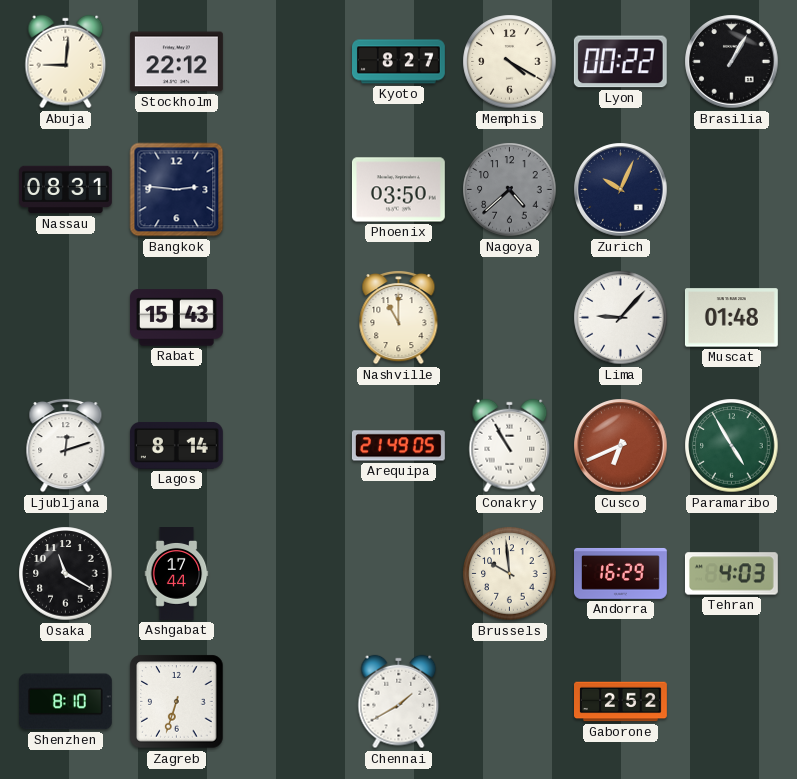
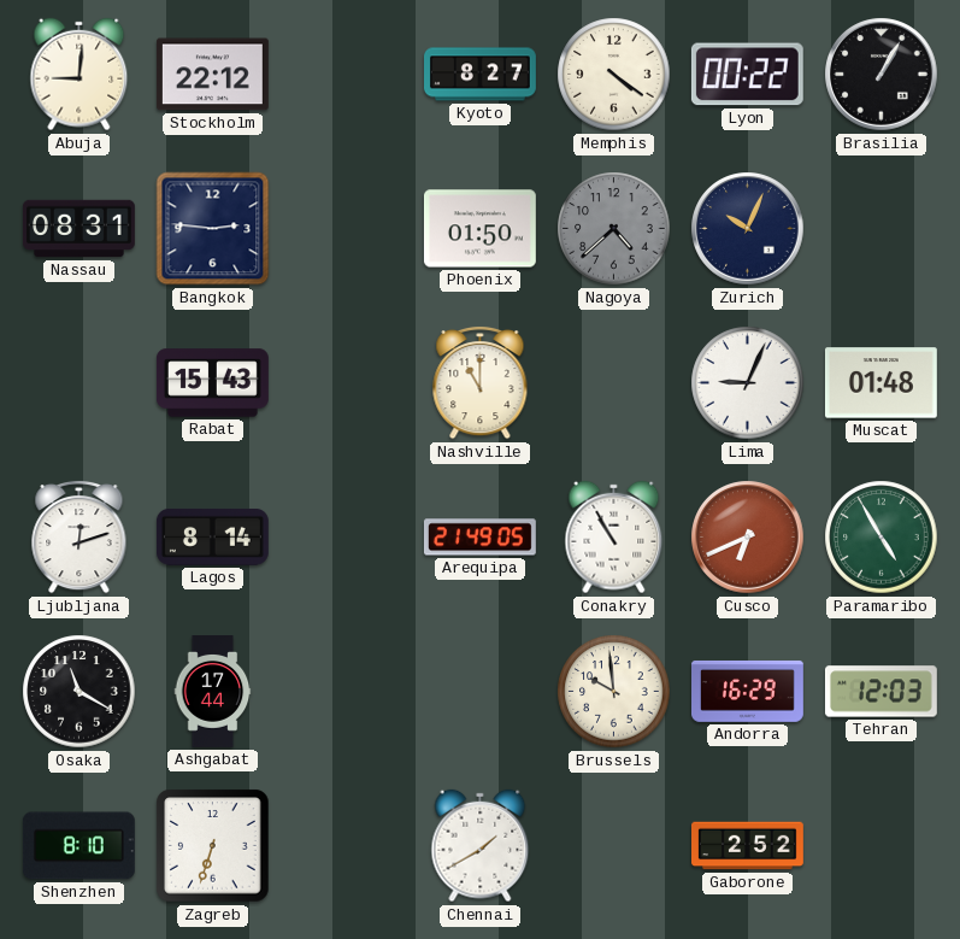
Memphis: 4:20 -> 4:21
Phoenix: 03:50 -> 01:50
Lima: 9:07 -> 9:04
Tehran: 4:03 -> 12:03
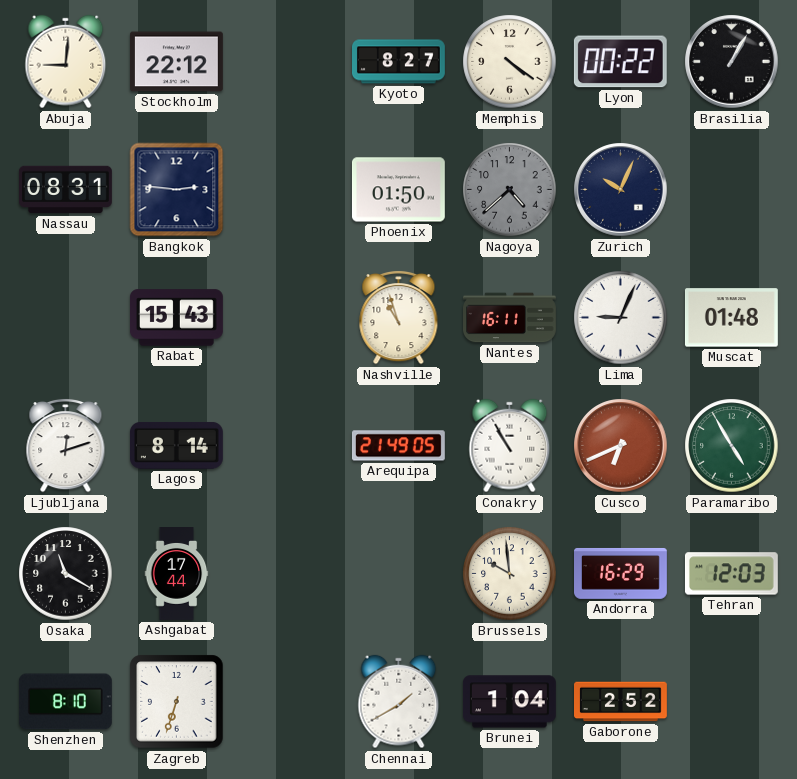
Nashville: 11:00 -> 10:57
Nantes: none -> 16:11
Brunei: none -> 1:04
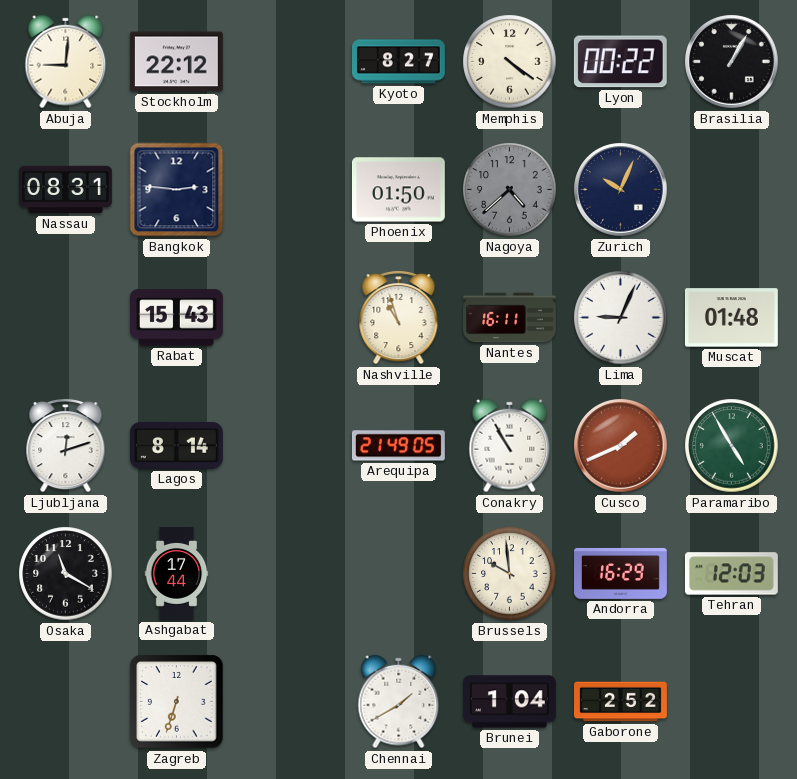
Cusco: 6:41 -> 1:41
Shenzhen: 8:10 -> none
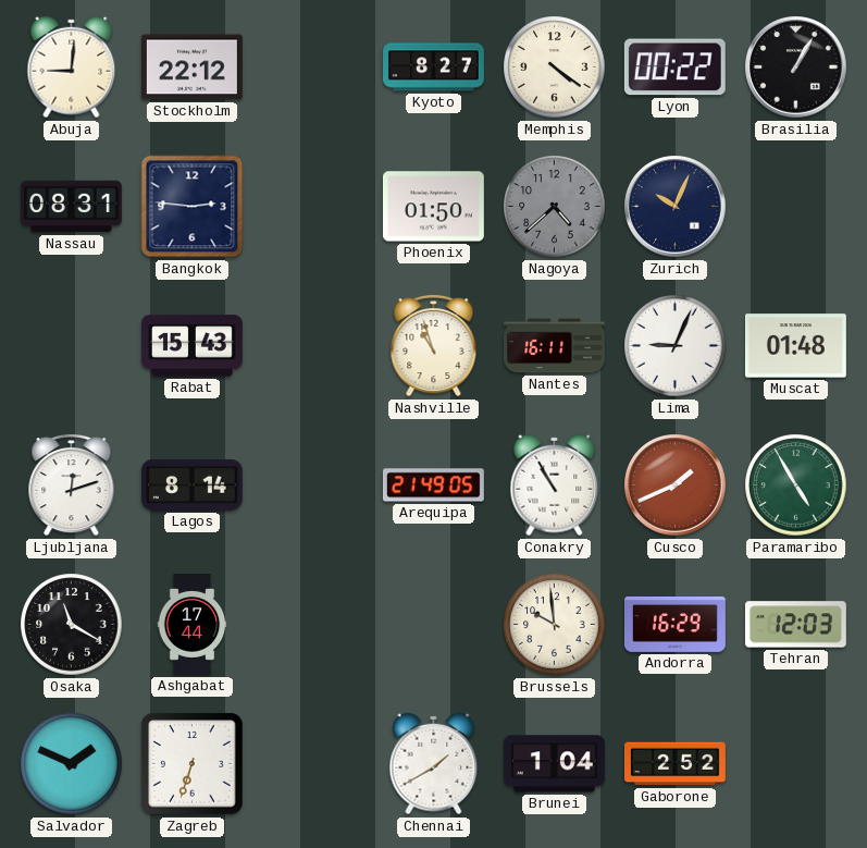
Salvador: none -> 1:49
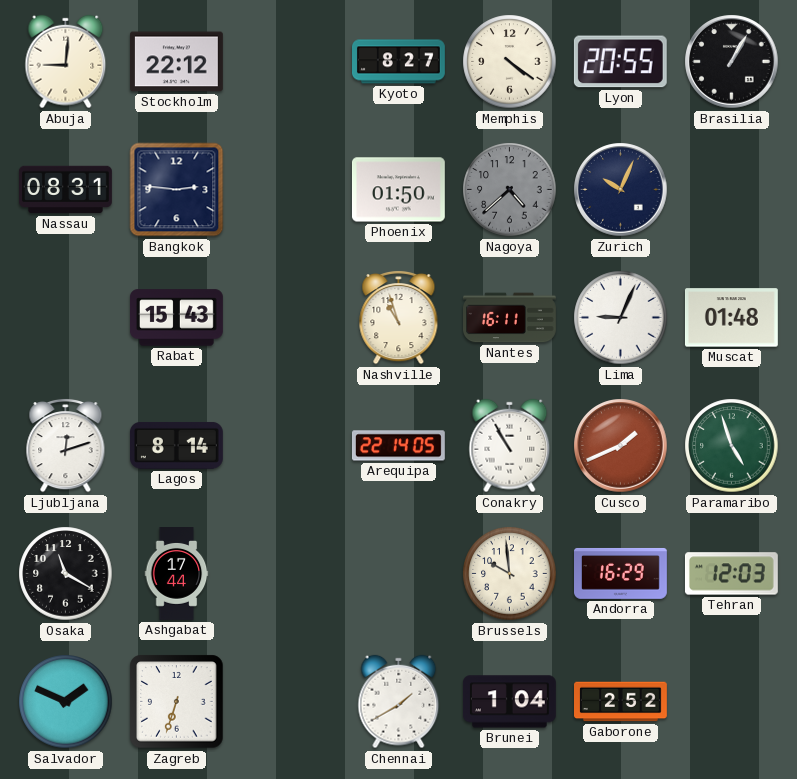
Lyon: 00:22 -> 20:55
Arequipa: 21:49 -> 22:14
Paramaribo: 4:55 -> 4:57
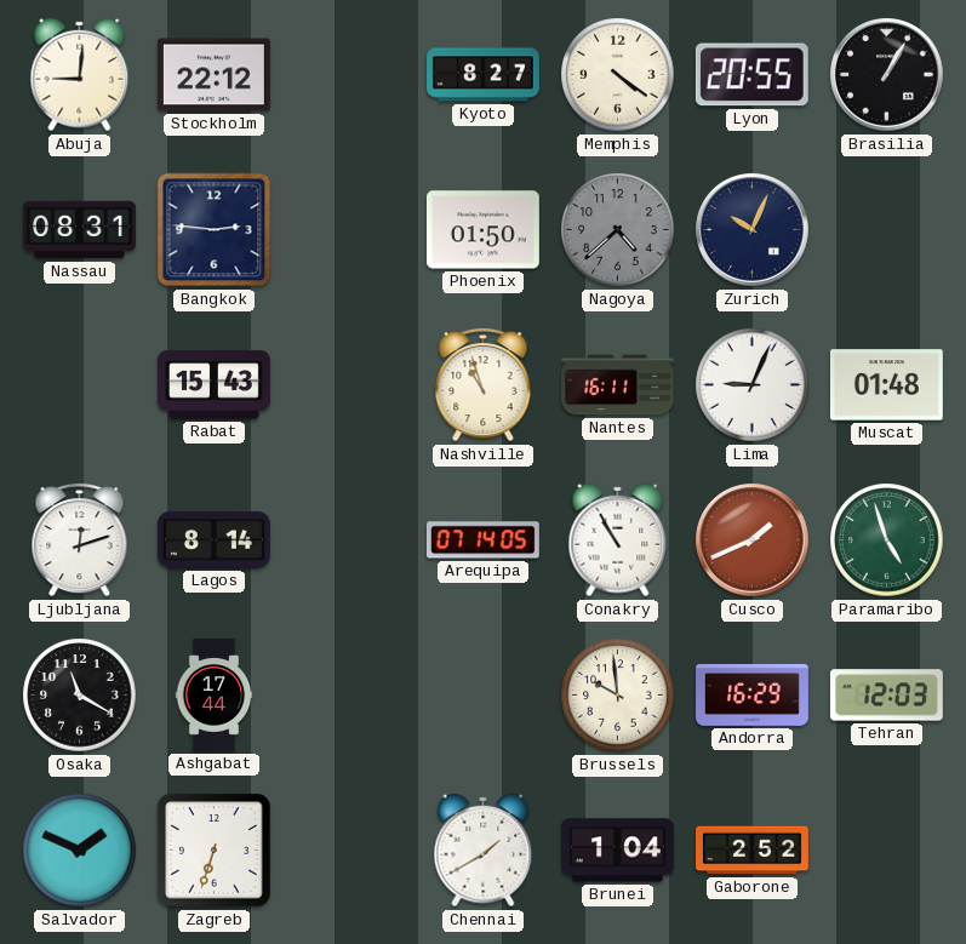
Arequipa: 22:14 -> 07:14
